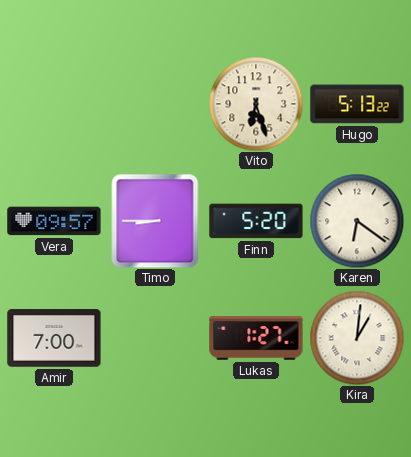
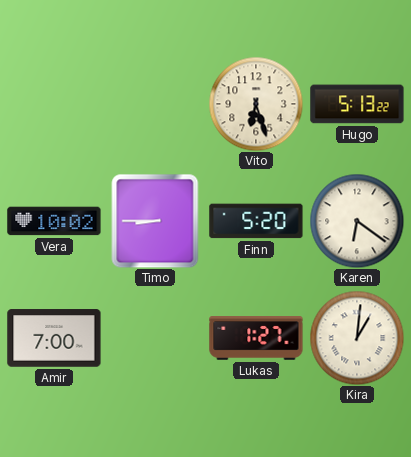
Vera: 09:57 -> 10:02
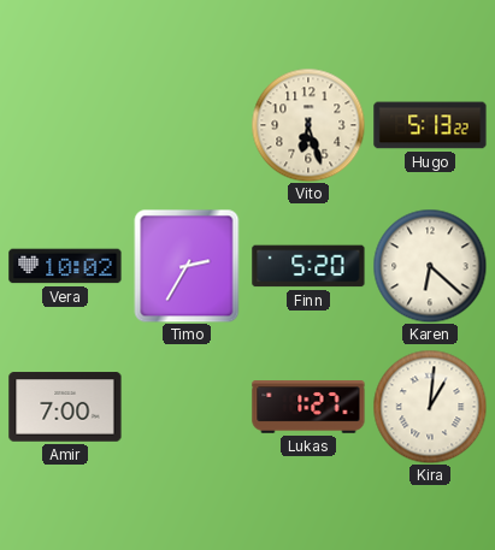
Timo: 8:45 -> 2:35
Karen: 6:21 -> 6:22
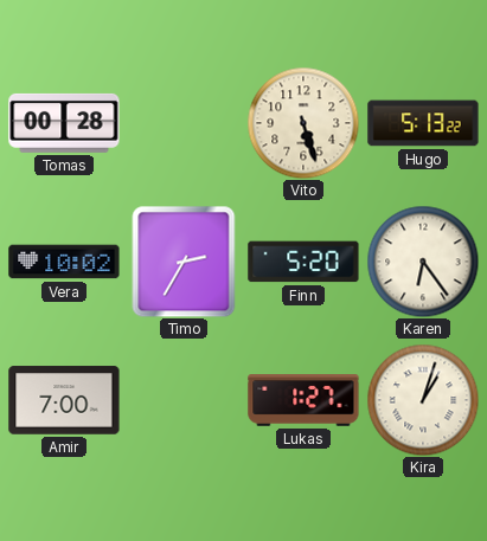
Tomas: none -> 00:28
Vito: 6:27 -> 5:27
Karen: 6:22 -> 6:24
Kira: 1:01 -> 1:03
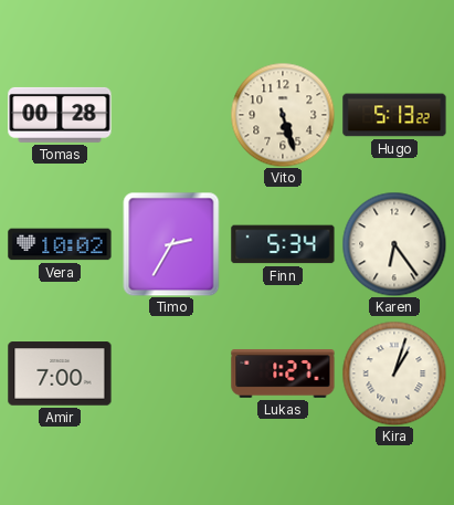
Finn: 5:20 -> 5:34
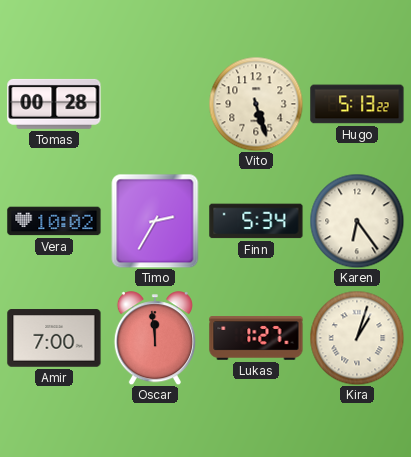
Oscar: none -> 11:59
